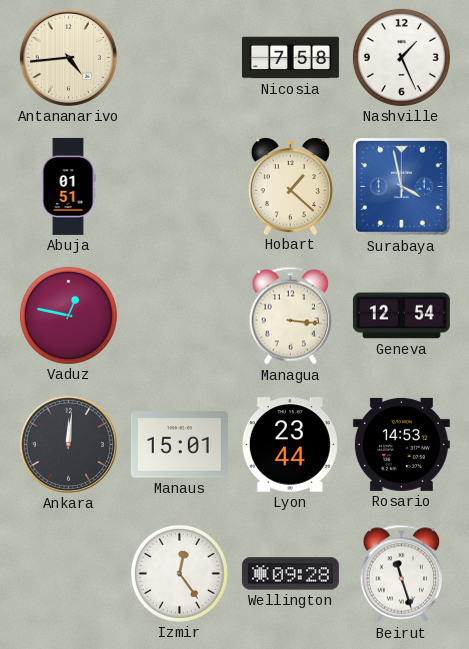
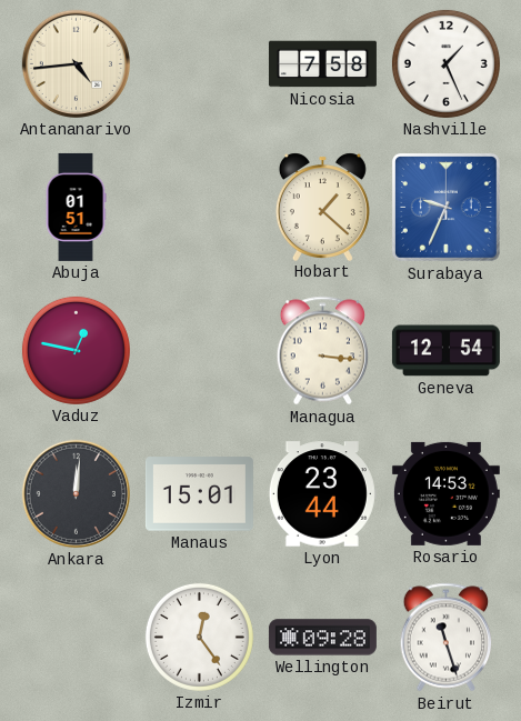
Surabaya: 3:58 -> 9:34
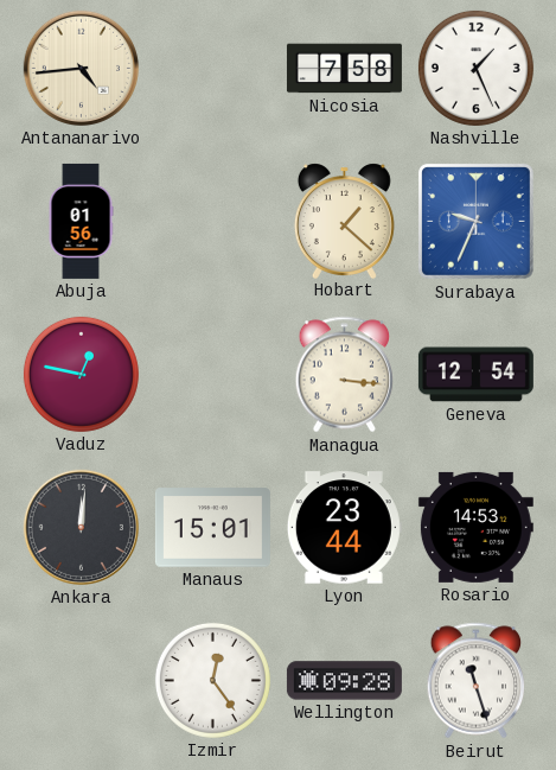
Abuja: 01:51 -> 01:56
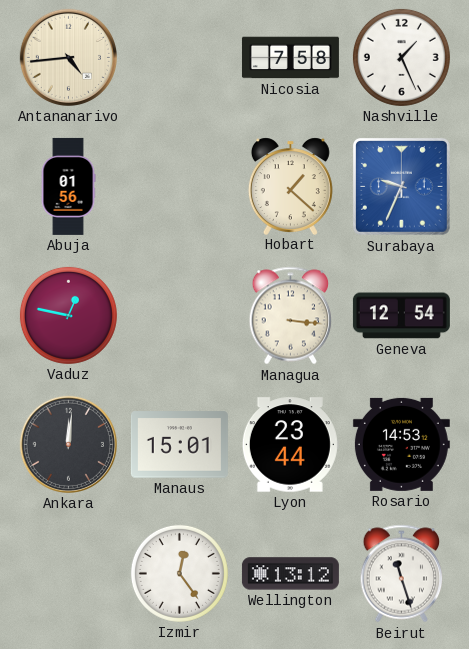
Wellington: 09:28 -> 13:12
